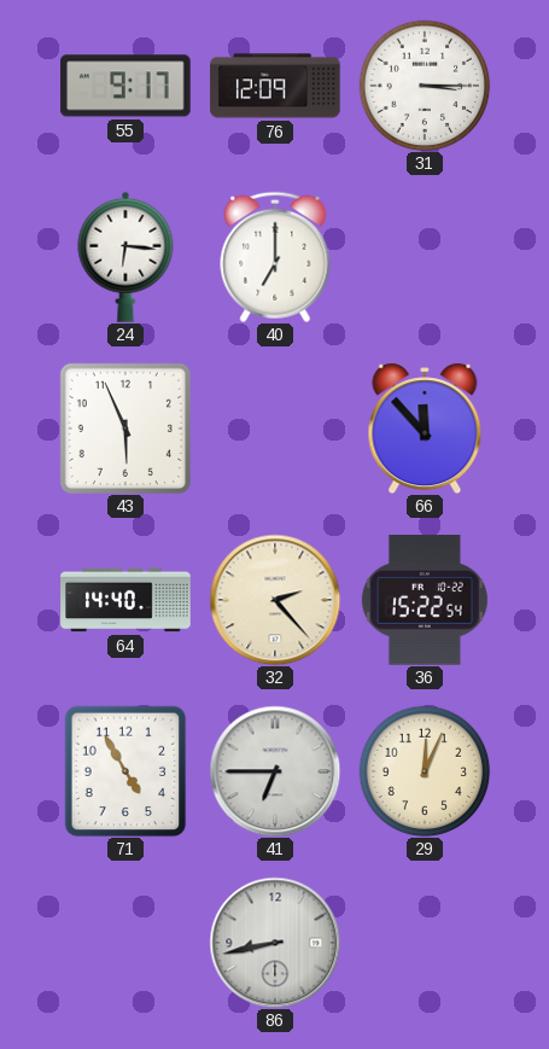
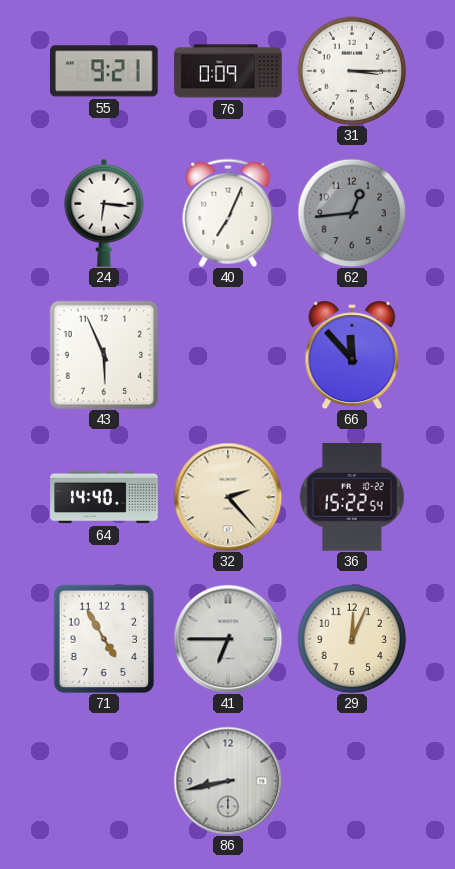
55: 9:17 -> 9:21
76: 12:09 -> 0:09
40: 7:00 -> 7:04
62: none -> 12:44
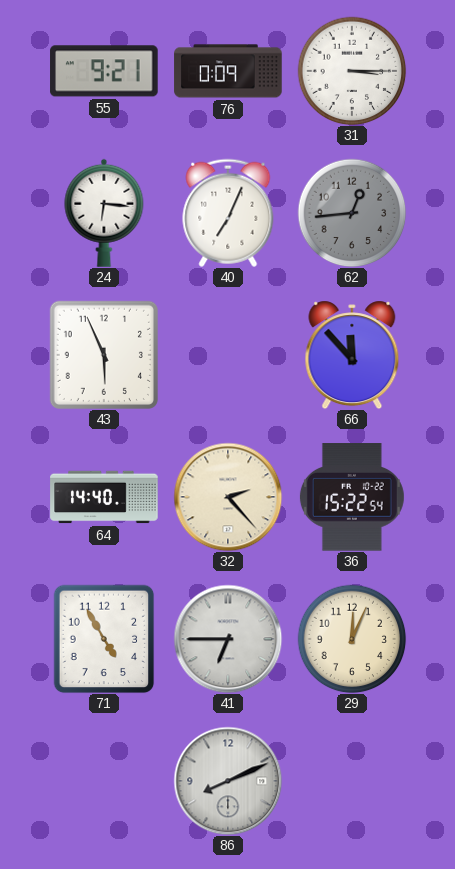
86: 8:43 -> 8:11
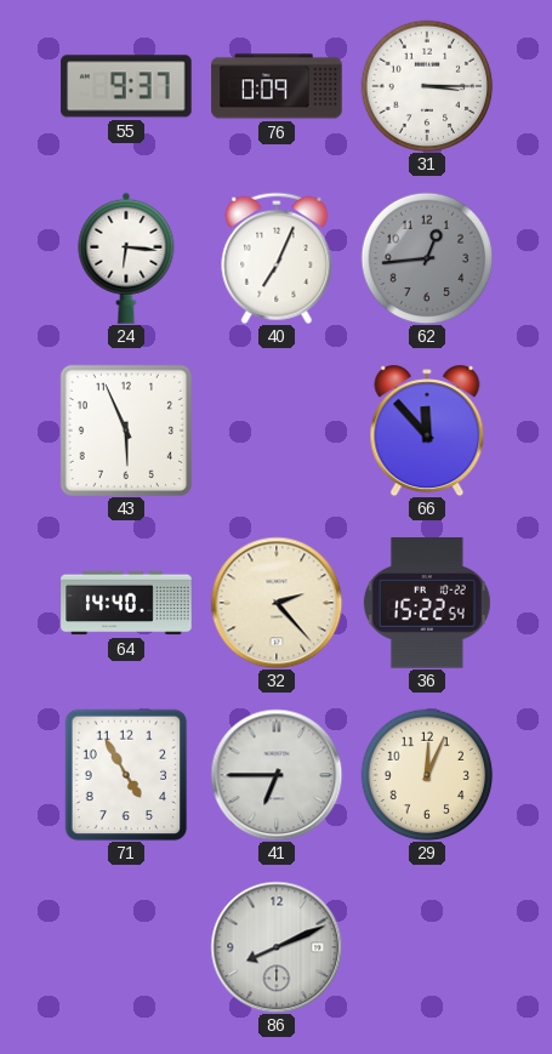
55: 9:21 -> 9:37
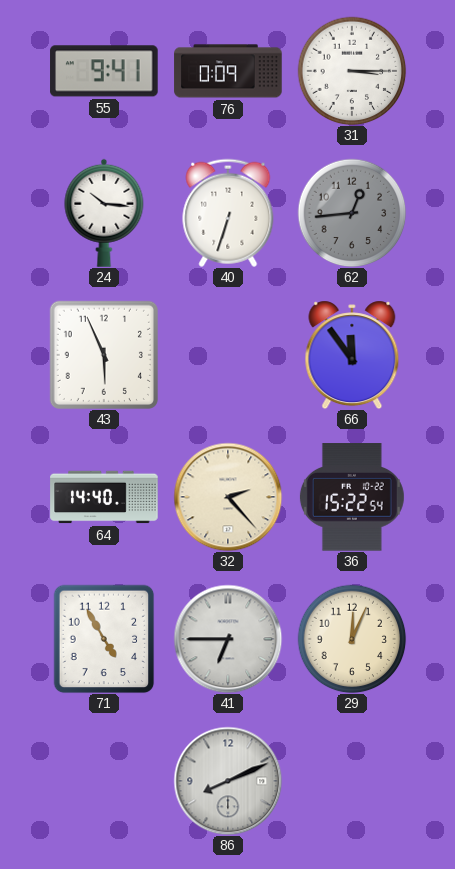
55: 9:37 -> 9:41
24: 6:16 -> 10:16
40: 7:04 -> 6:33
66: 11:53 -> 11:54
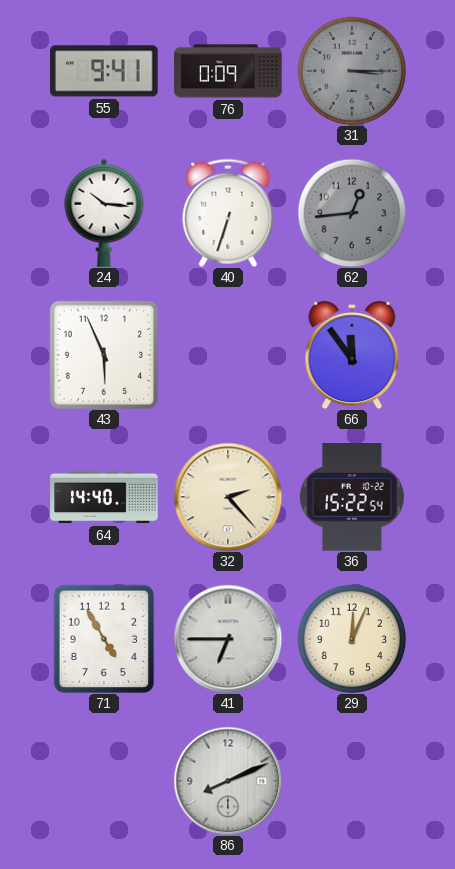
31 dial: white -> grey
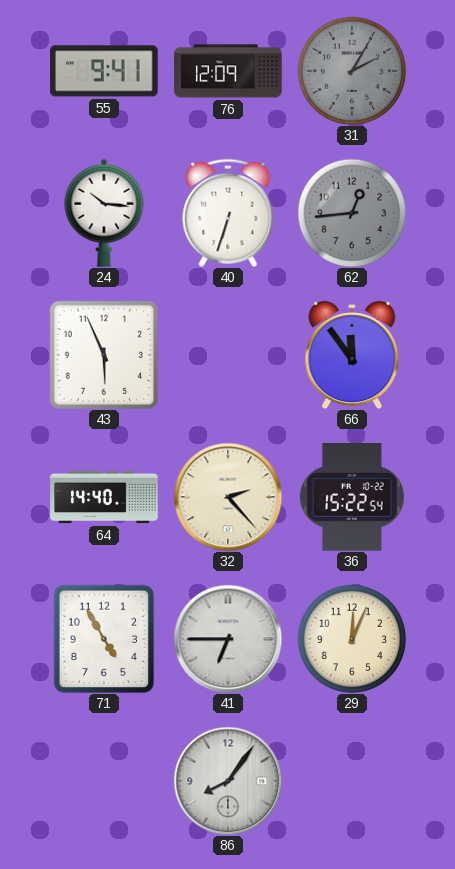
76: 0:09 -> 12:09
31: 3:15 -> 2:05
86: 8:11 -> 8:06
